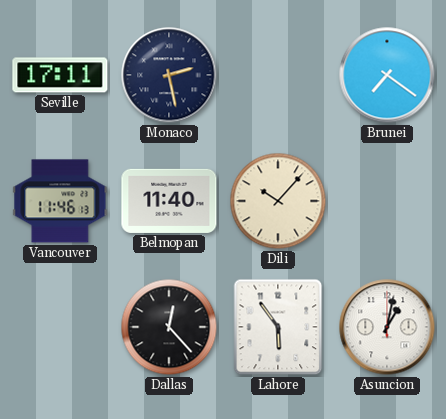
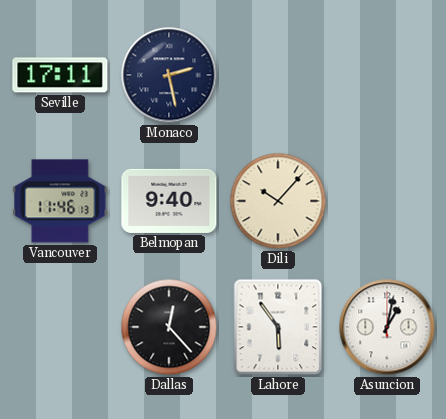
Brunei: 7:21 -> none
Belmopan: 11:40 -> 9:40
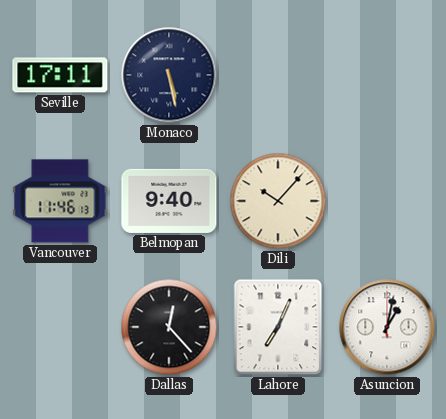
Monaco: 2:28 -> 5:28
Lahore: 5:54 -> 7:04
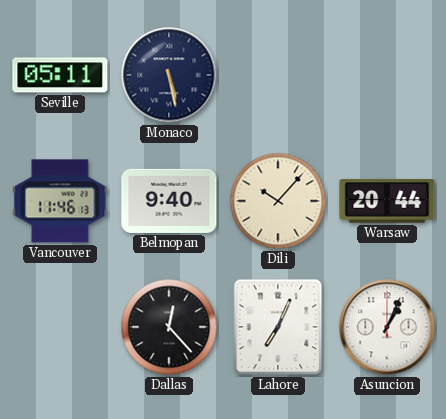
Seville: 17:11 -> 05:11
Warsaw: none -> 20:44
Asuncion: 1:02 -> 1:04
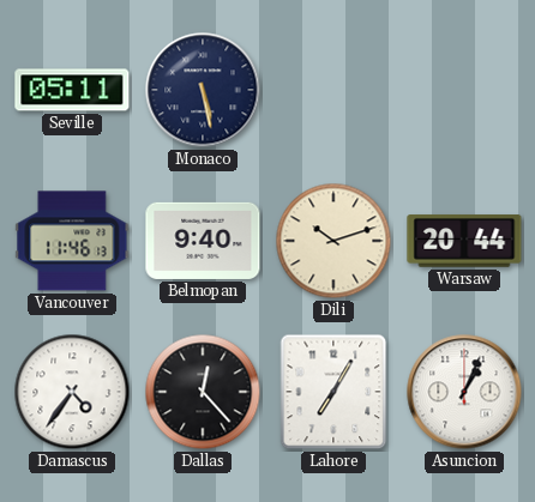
Dili: 10:07 -> 10:12
Damascus: none -> 4:36
Lahore: 7:04 -> 7:05
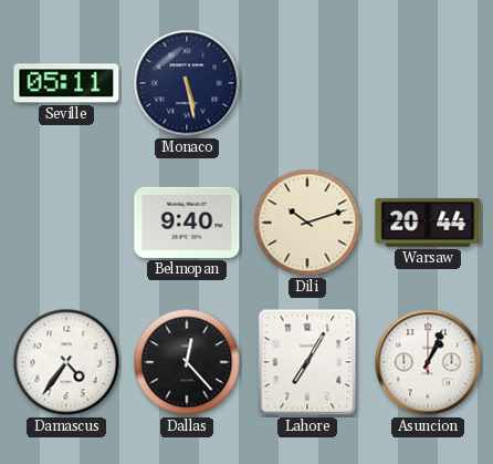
Vancouver: 11:46 -> none
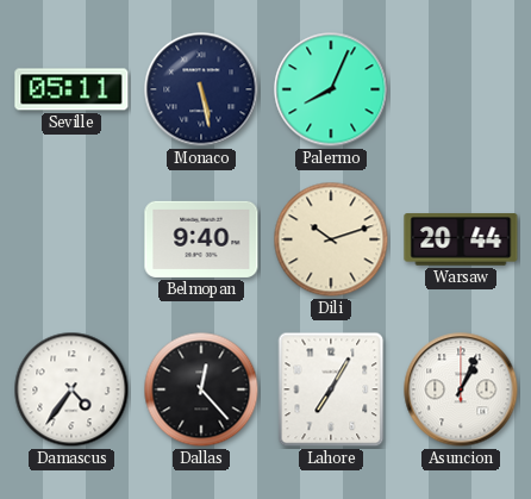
Palermo: none -> 8:04
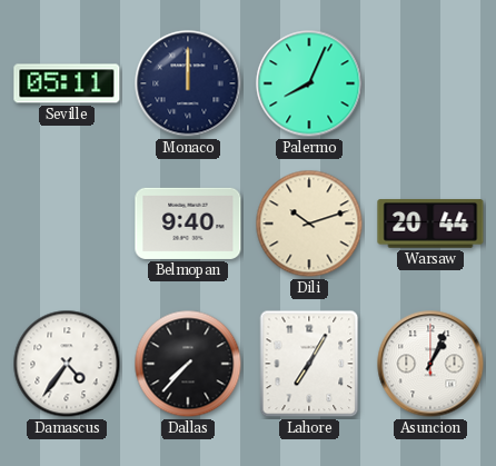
Monaco: 5:28 -> 12:00
Dallas: 12:23 -> 7:37
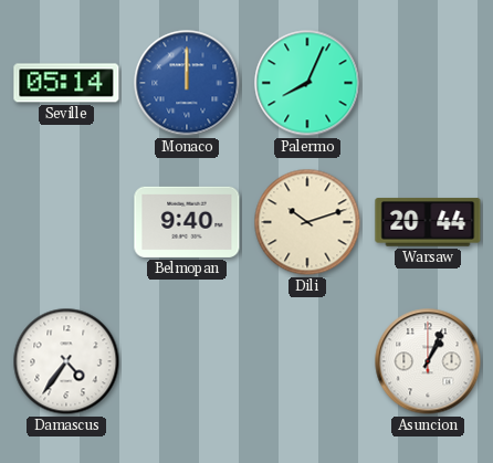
Seville: 05:11 -> 05:14
Monaco dial: navy -> blue
Dallas: 7:37 -> none
Lahore: 7:05 -> none
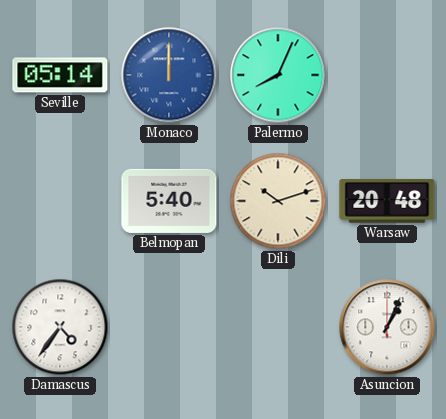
Belmopan: 9:40 -> 5:40
Warsaw: 20:44 -> 20:48
